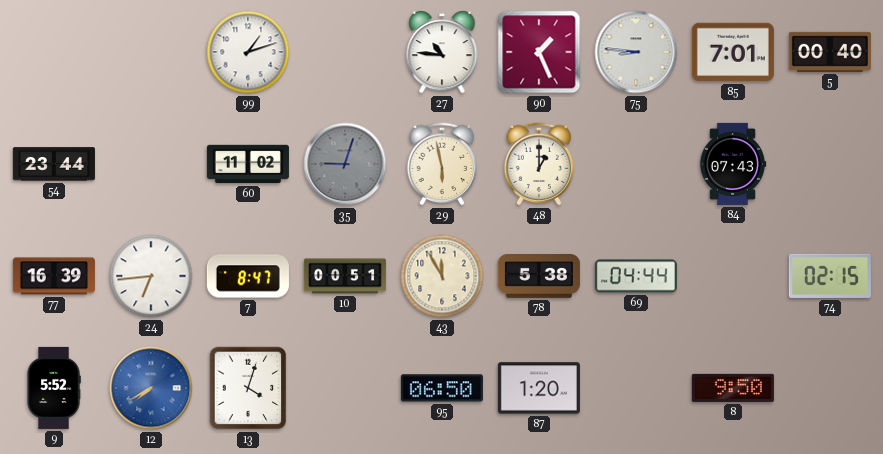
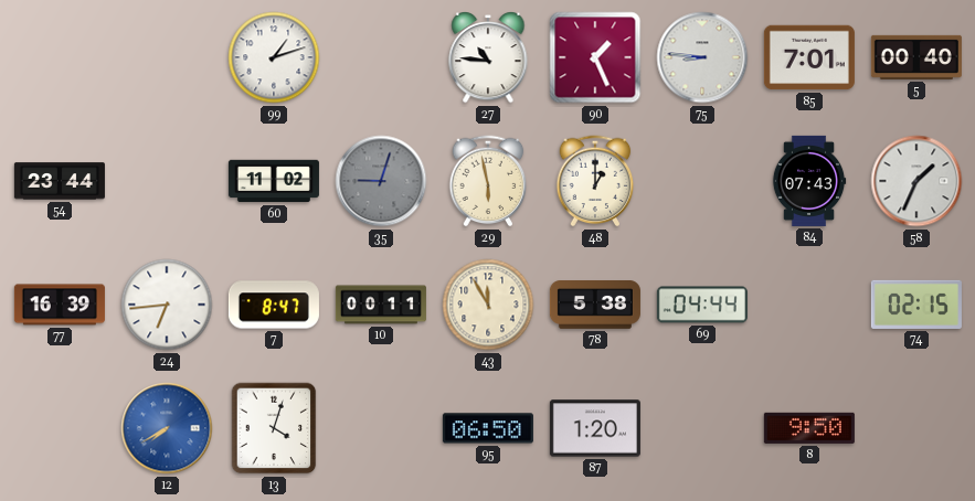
58: none -> 1:34
10: 00:51 -> 00:11
9: 5:52 -> none
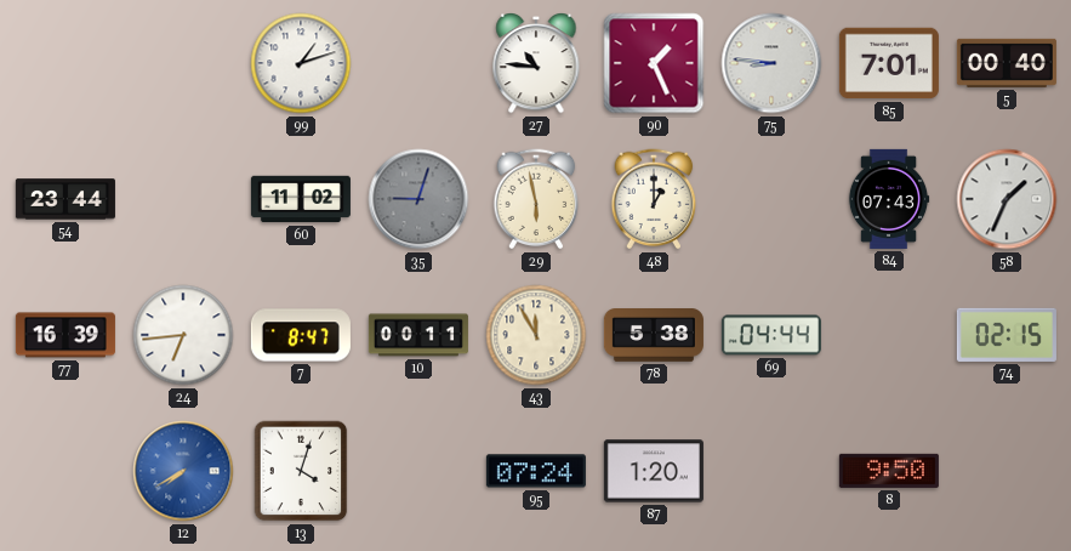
95: 06:50 -> 07:24
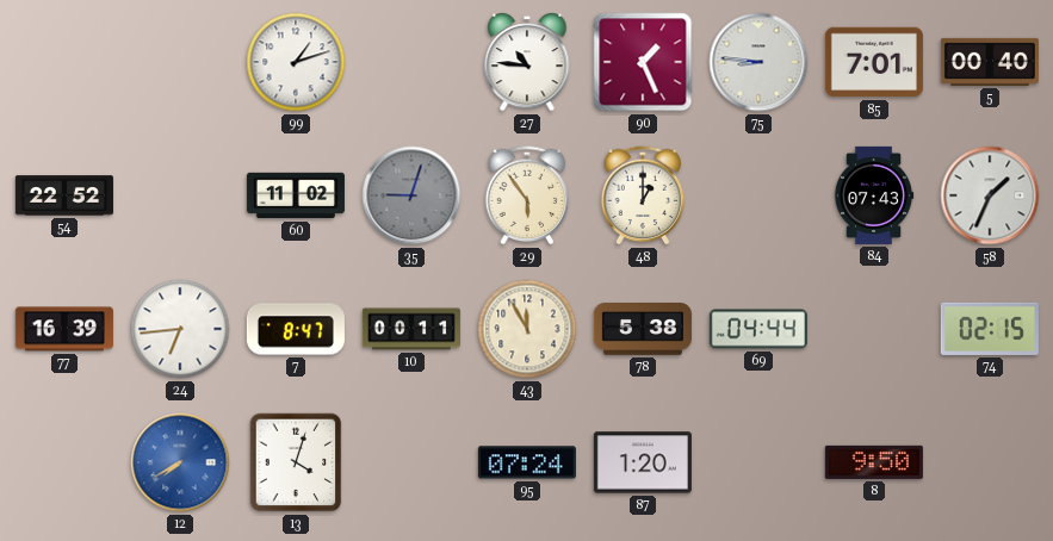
54: 23:44 -> 22:52
29: 5:58 -> 5:54
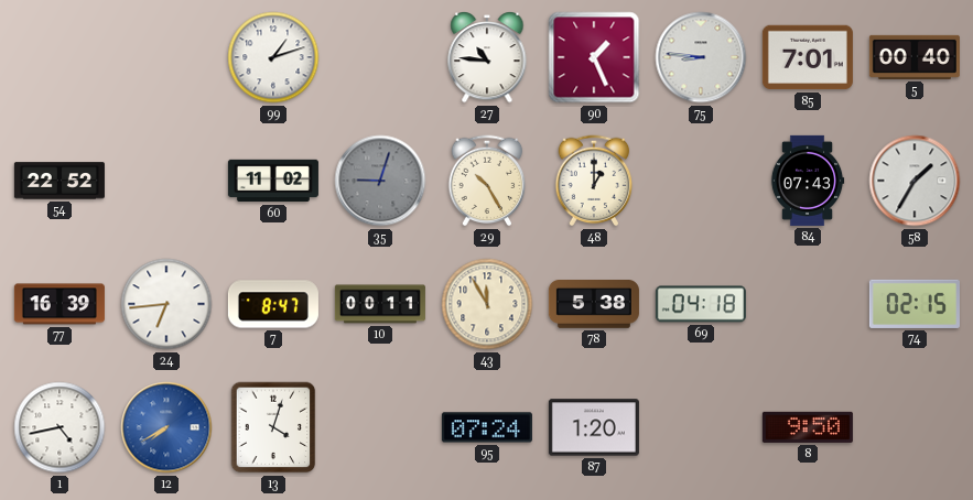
29: 5:54 -> 10:25
58: 1:34 -> 1:35
69: 04:44 -> 04:18
1: none -> 4:43
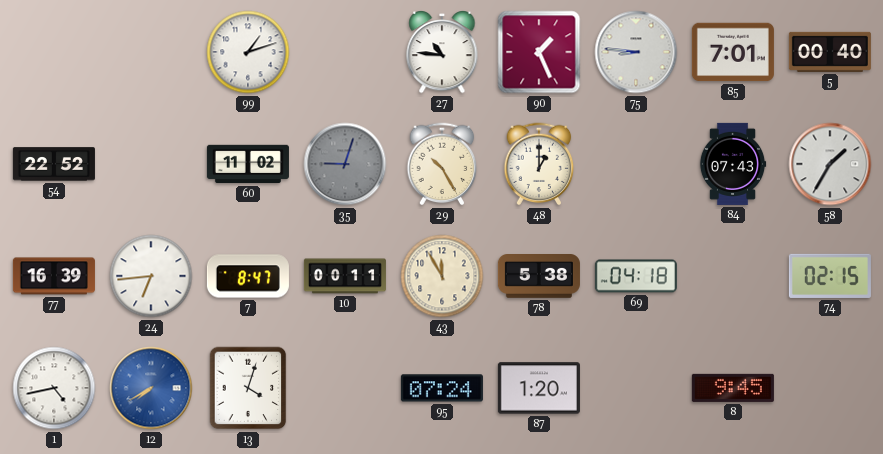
8: 9:50 -> 9:45
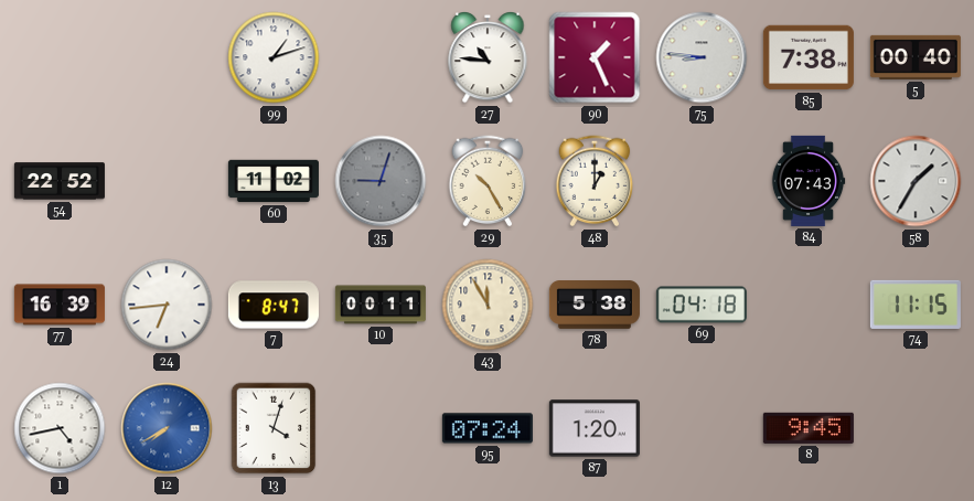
85: 7:01 -> 7:38
74: 02:15 -> 11:15
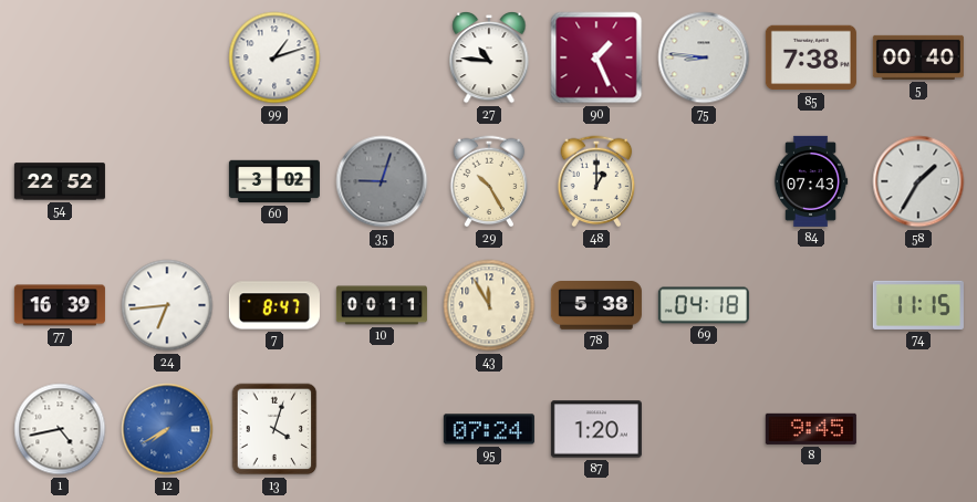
60: 11:02 -> 3:02
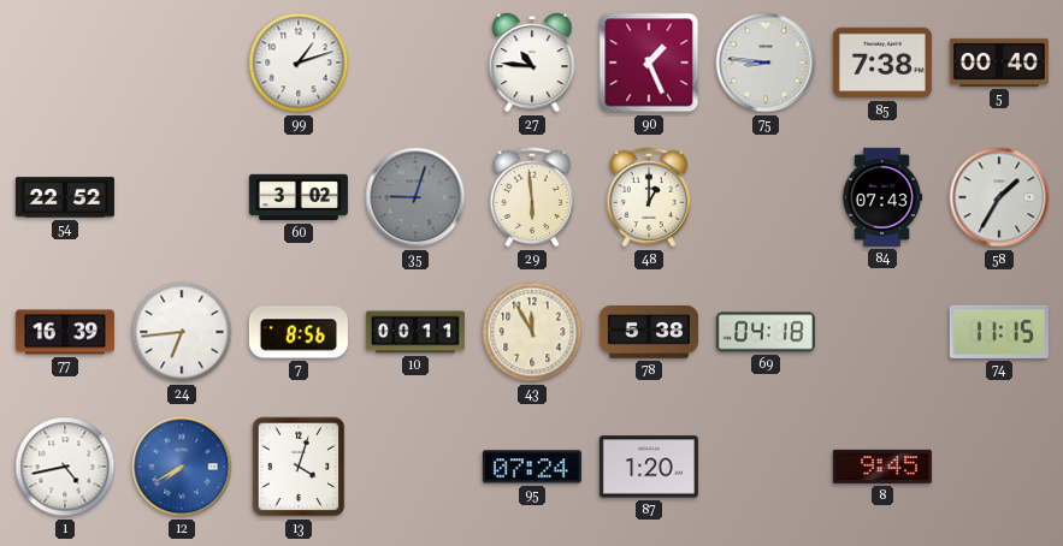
29: 10:25 -> 5:59
7: 8:47 -> 8:56
